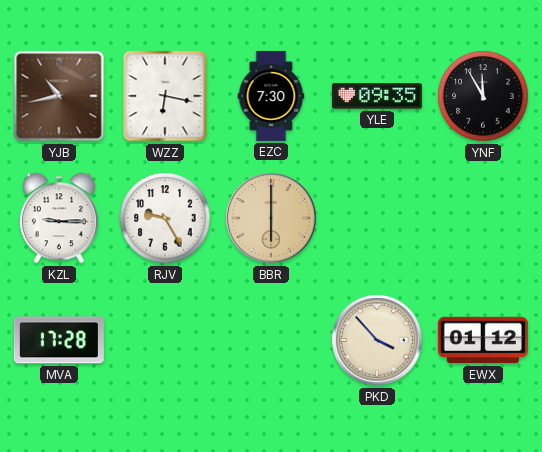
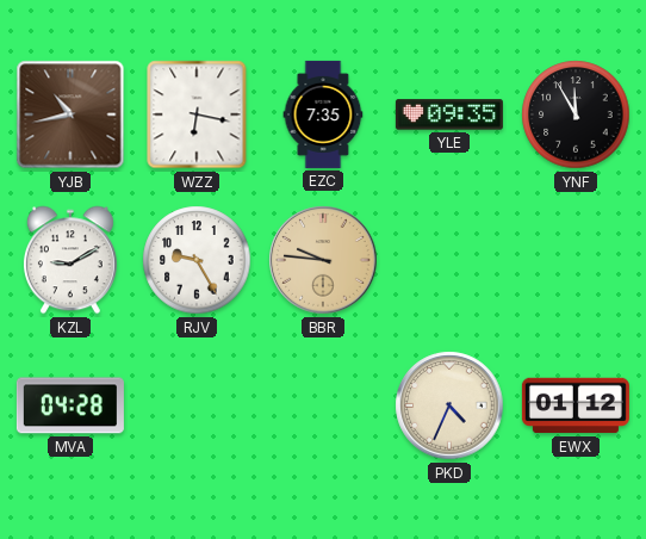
EZC: 7:30 -> 7:35
KZL: 9:15 -> 9:10
BBR: 6:00 -> 9:46
MVA: 17:28 -> 04:28
PKD: 3:53 -> 4:34
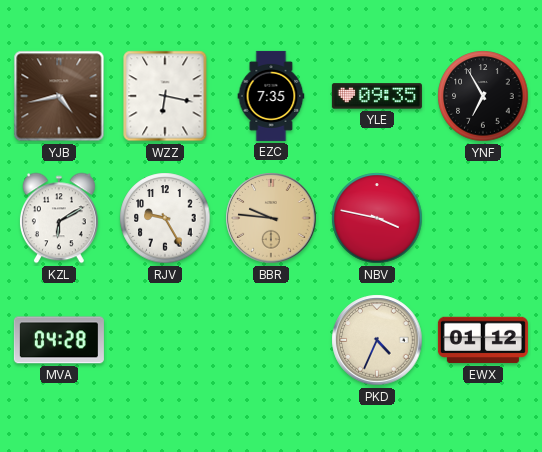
YJB: 10:43 -> 4:43
YNF: 11:55 -> 6:55
KZL: 9:10 -> 6:10
NBV: none -> 3:47
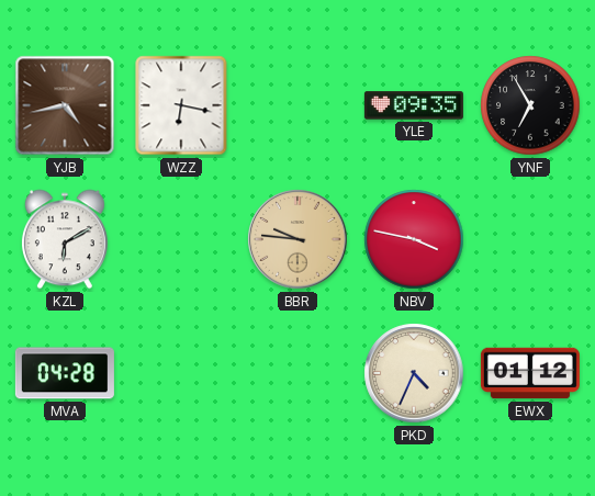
EZC: 7:35 -> none
RJV: 9:25 -> none
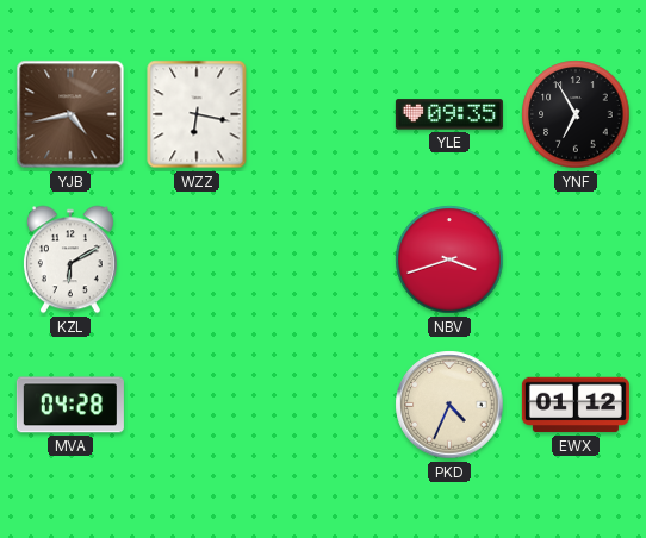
BBR: 9:46 -> none
NBV: 3:47 -> 3:42
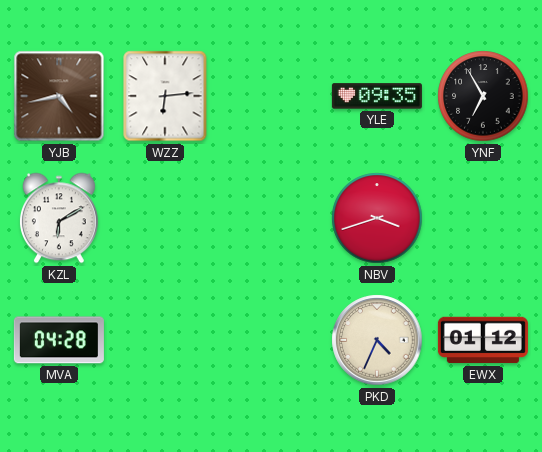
WZZ: 6:17 -> 6:14
